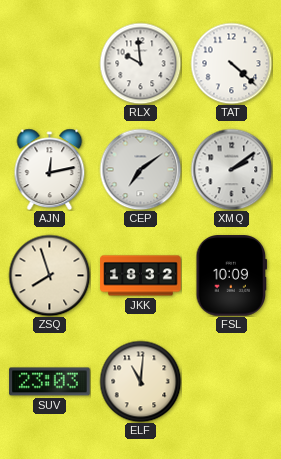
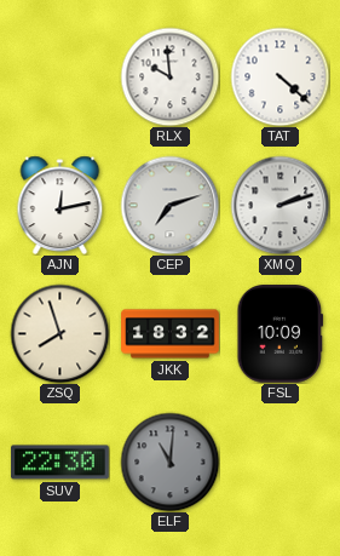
CEP: 7:09 -> 7:12
XMQ: 2:09 -> 2:12
SUV: 23:03 -> 22:30
ELF dial: cream -> grey
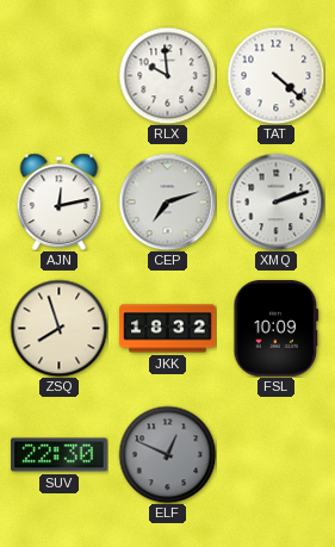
ELF: 11:01 -> 12:49
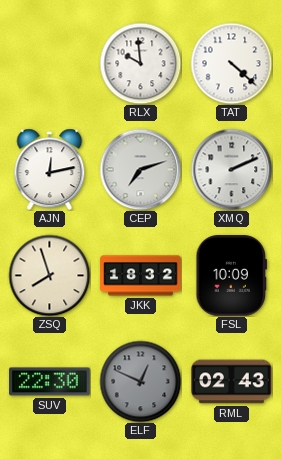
XMQ: 2:12 -> 2:11
RML: none -> 02:43
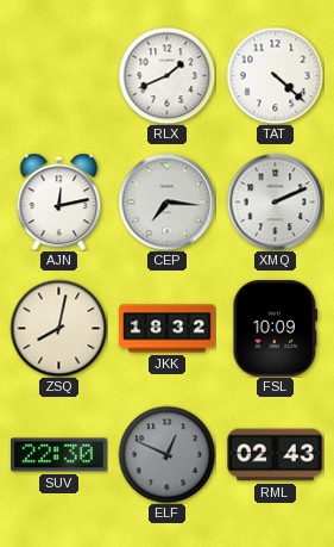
RLX: 9:59 -> 1:41
CEP: 7:12 -> 7:16
ZSQ: 7:57 -> 8:02
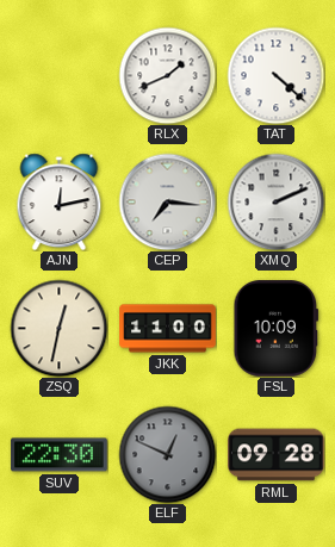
ZSQ: 8:02 -> 12:32
JKK: 18:32 -> 11:00
RML: 02:43 -> 09:28
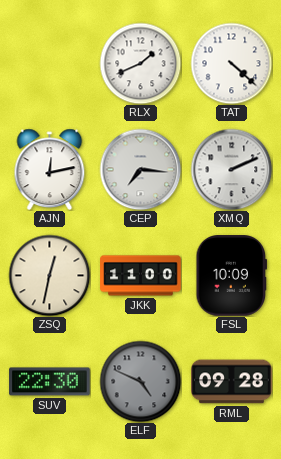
ELF: 12:49 -> 4:49
